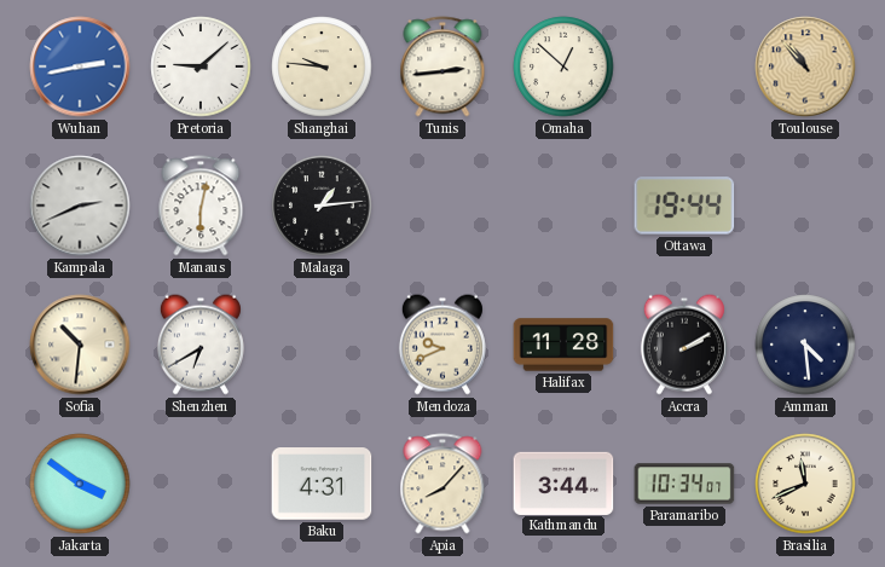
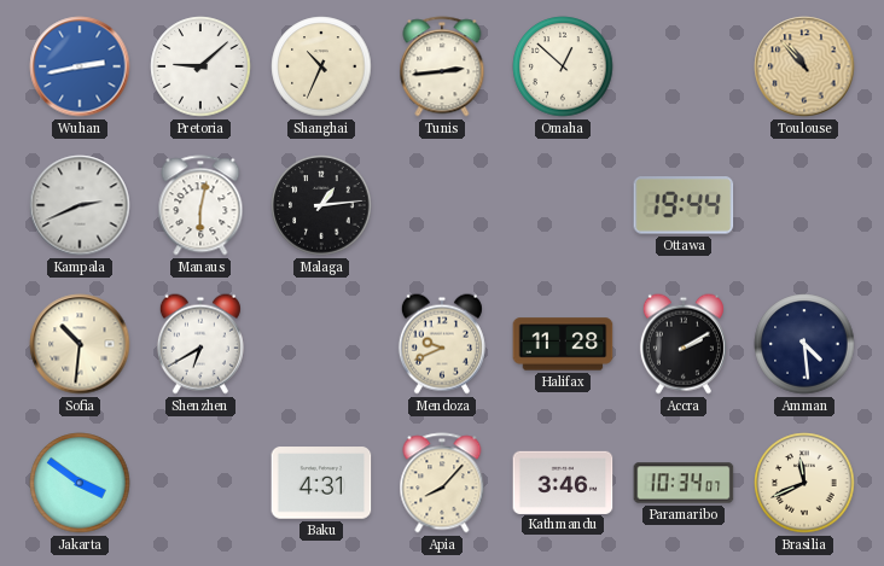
Shanghai: 9:46 -> 10:34
Kathmandu: 3:44 -> 3:46
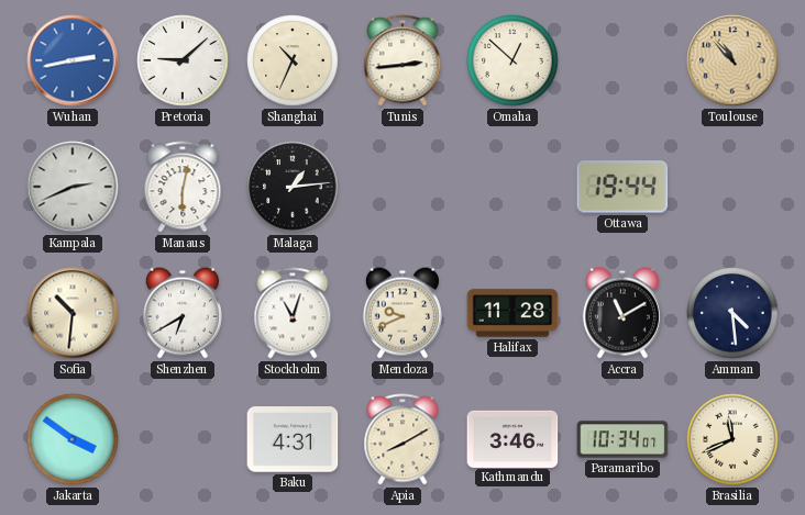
Stockholm: none -> 11:03
Accra: 2:10 -> 11:10
Apia: 8:07 -> 8:10
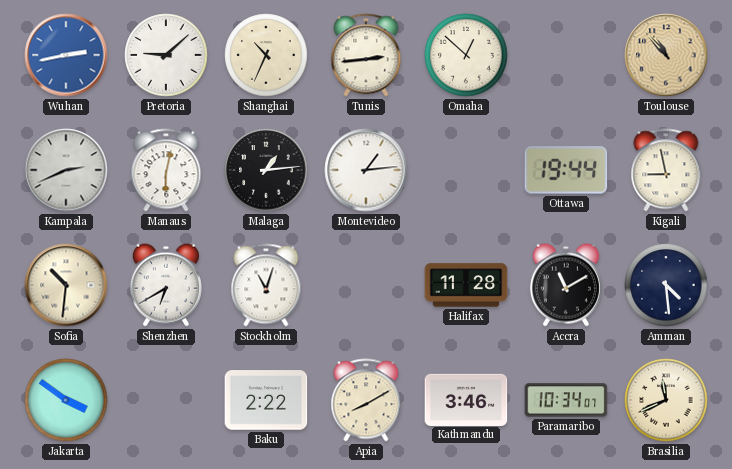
Montevideo: none -> 1:14
Kigali: none -> 8:58
Mendoza: 9:41 -> none
Baku: 4:31 -> 2:22
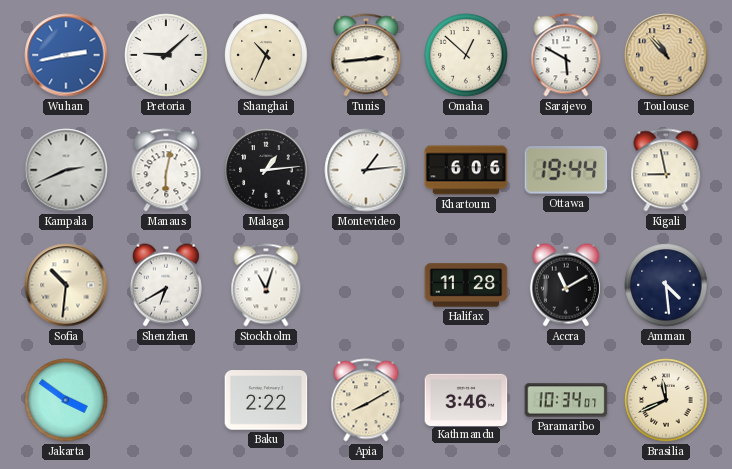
Sarajevo: none -> 5:50
Khartoum: none -> 6:06
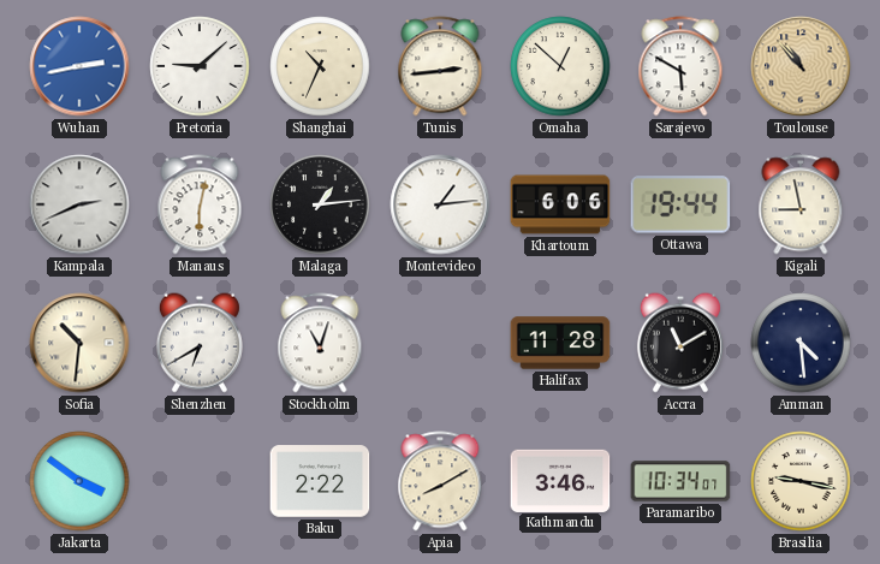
Brasilia: 11:41 -> 9:17
